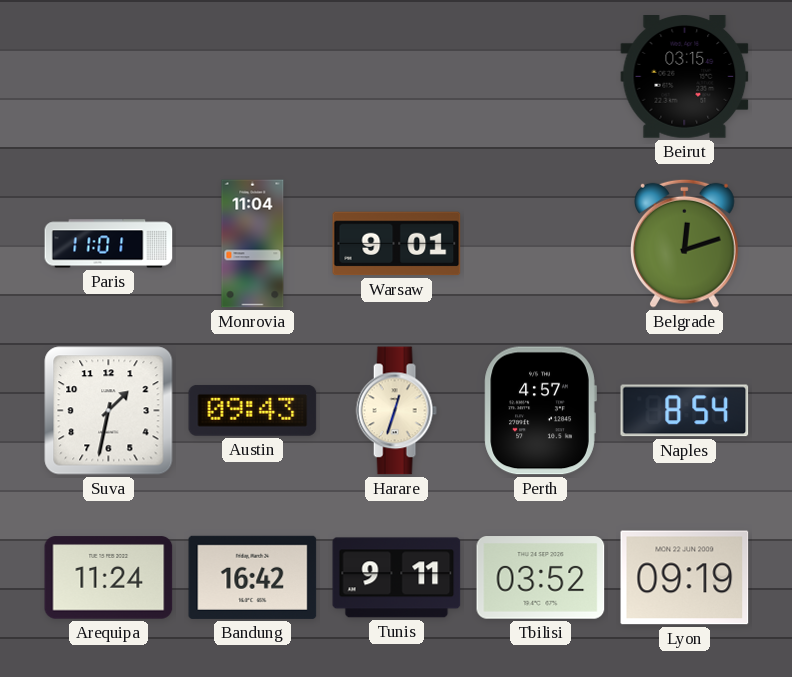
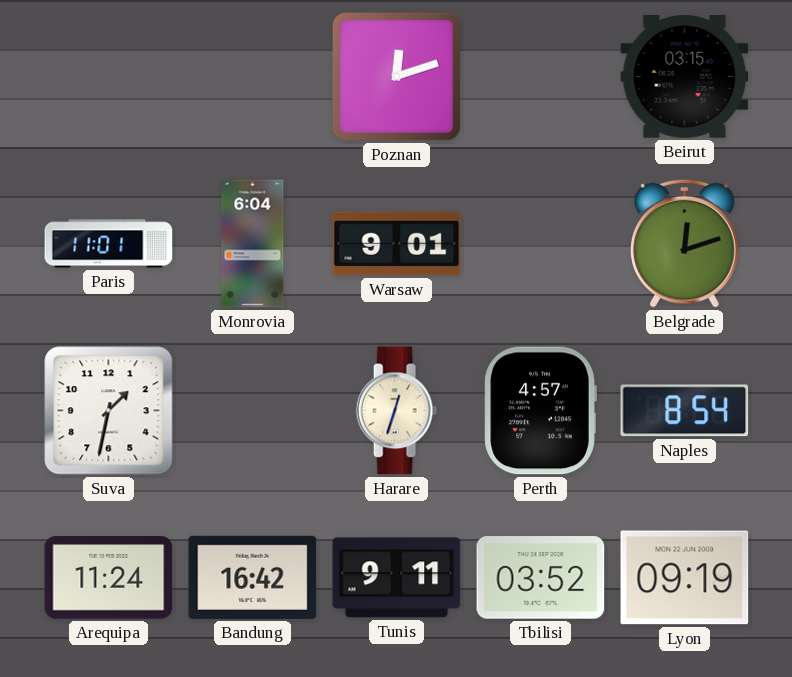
Poznan: none -> 12:12
Monrovia: 11:04 -> 6:04
Austin: 09:43 -> none
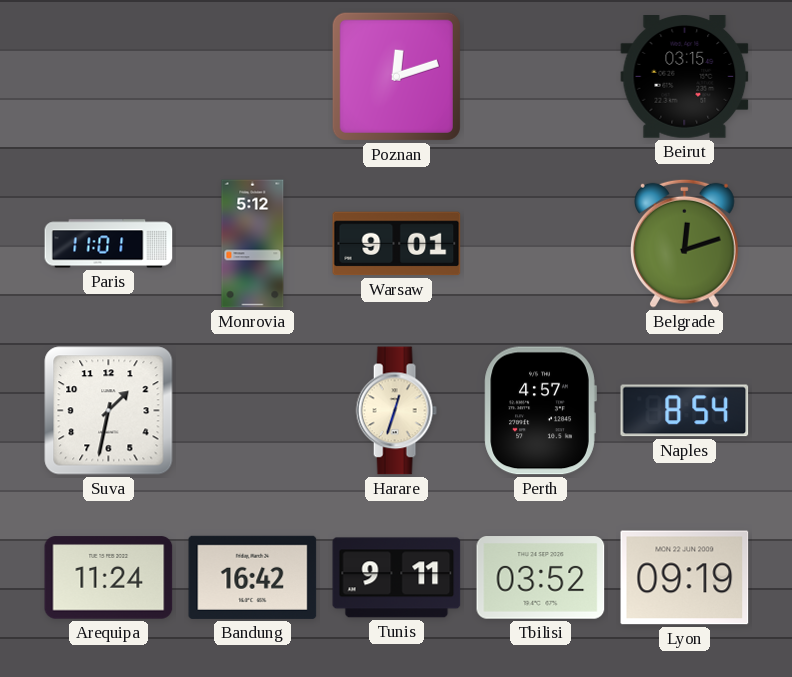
Monrovia: 6:04 -> 5:12
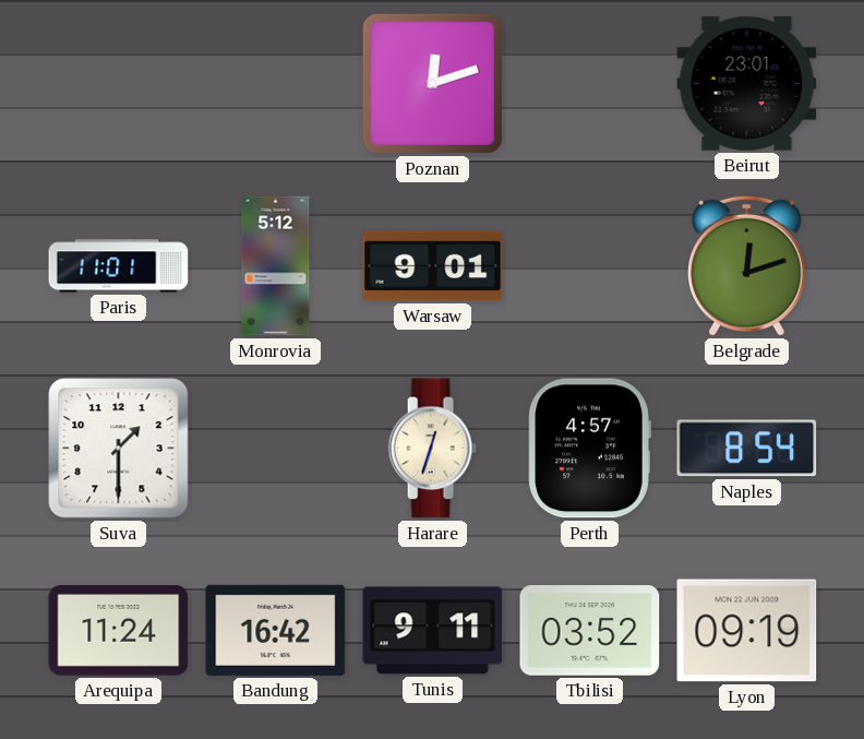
Beirut: 03:15 -> 23:01
Suva: 1:32 -> 1:30
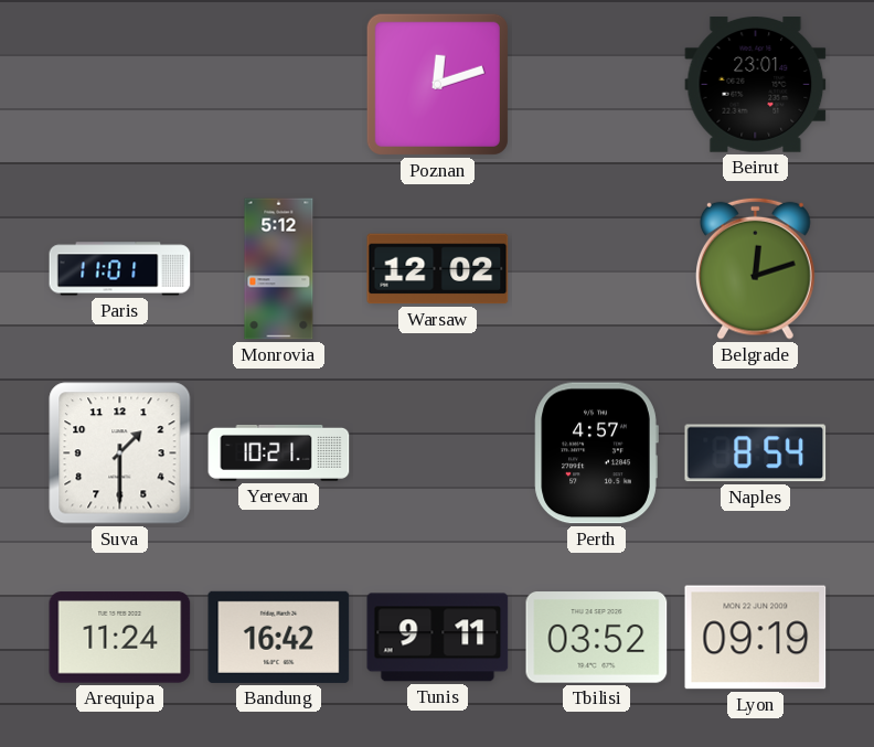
Warsaw: 9:01 -> 12:02
Yerevan: none -> 10:21
Harare: 12:33 -> none
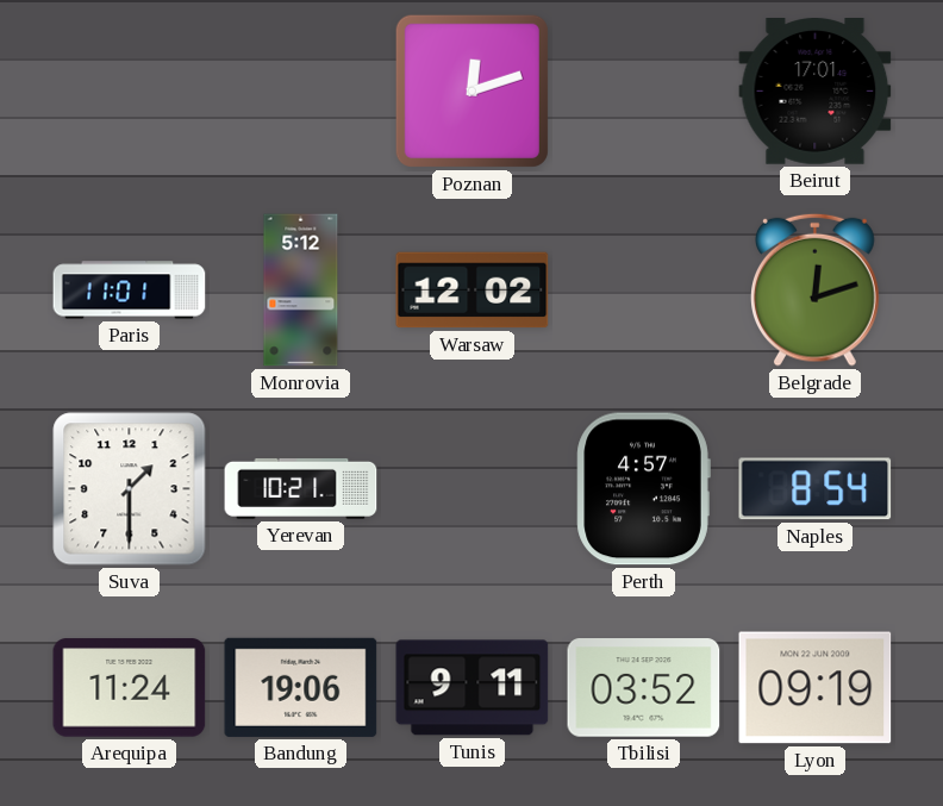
Beirut: 23:01 -> 17:01
Bandung: 16:42 -> 19:06
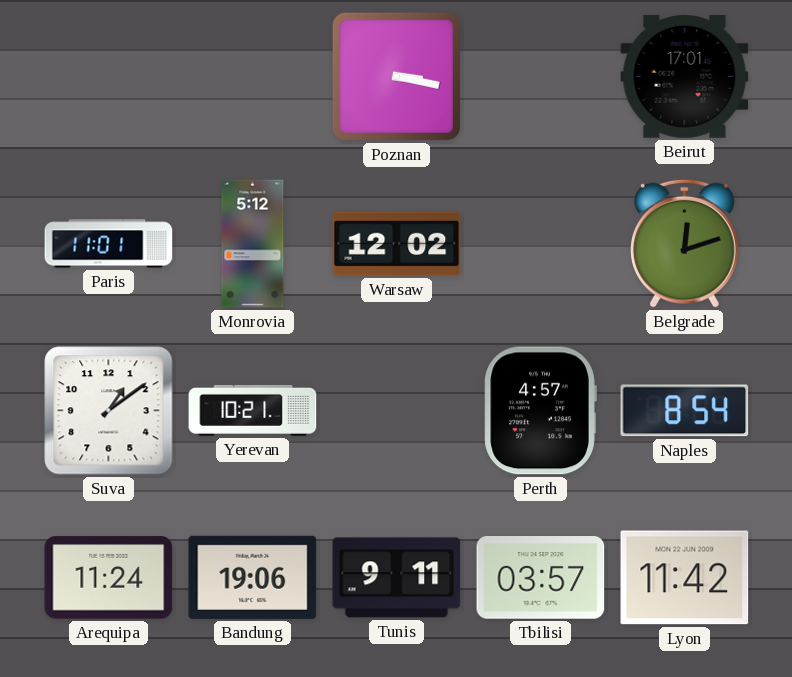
Poznan: 12:12 -> 3:17
Suva: 1:30 -> 1:09
Tbilisi: 03:52 -> 03:57
Lyon: 09:19 -> 11:42
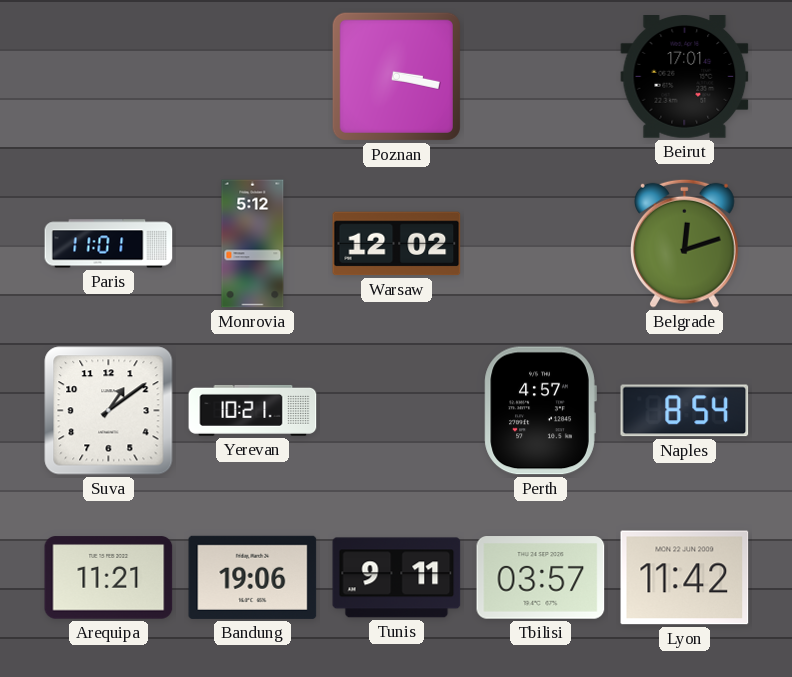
Arequipa: 11:24 -> 11:21
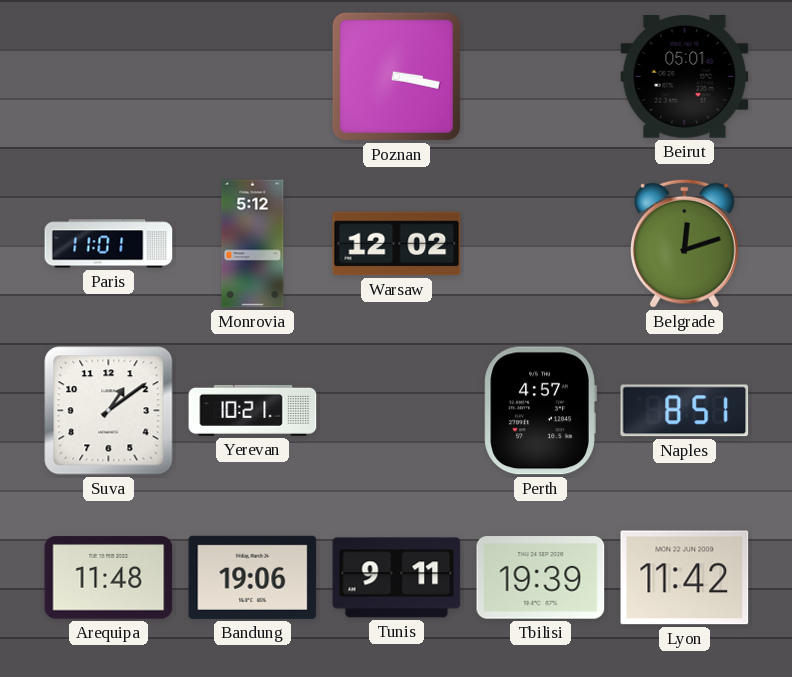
Beirut: 17:01 -> 05:01
Naples: 8:54 -> 8:51
Arequipa: 11:21 -> 11:48
Tbilisi: 03:57 -> 19:39
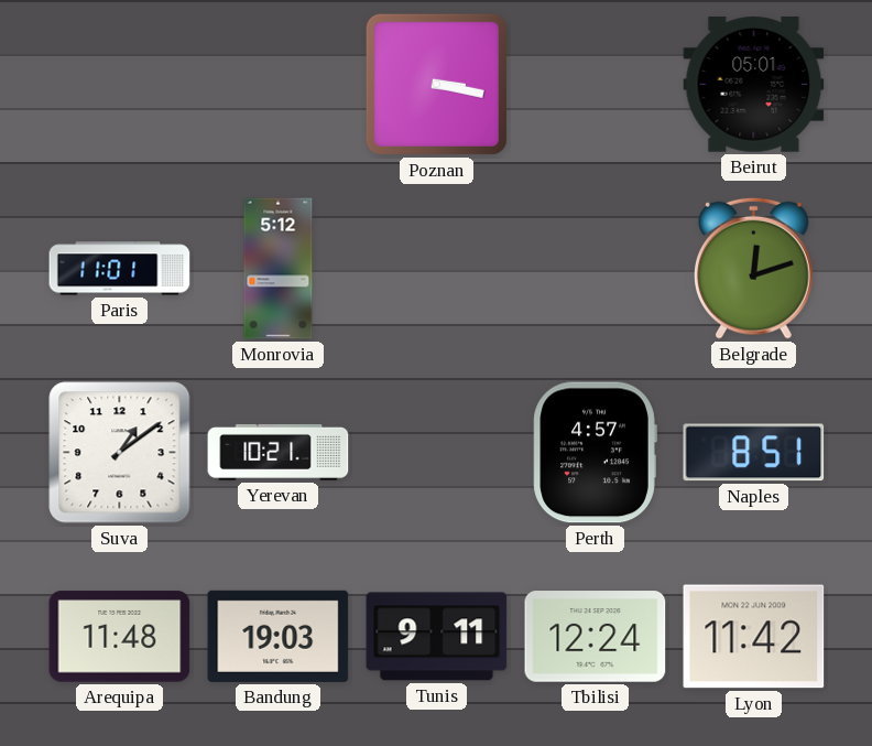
Warsaw: 12:02 -> none
Bandung: 19:06 -> 19:03
Tbilisi: 19:39 -> 12:24
